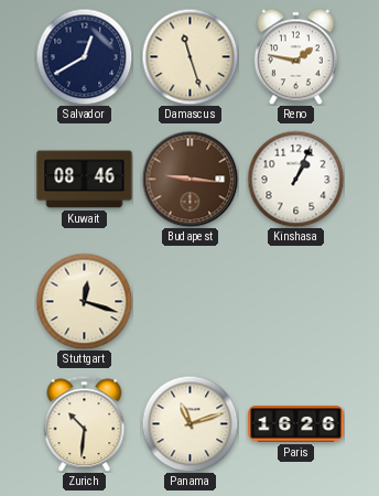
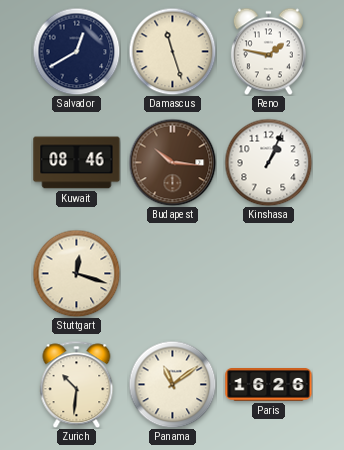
Budapest: 9:16 -> 10:16
Panama: 11:12 -> 11:09
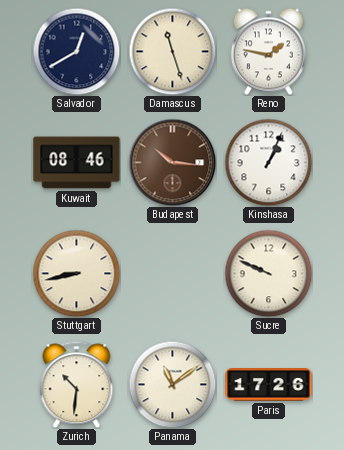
Stuttgart: 12:18 -> 8:43
Sucre: none -> 9:49
Paris: 16:26 -> 17:26
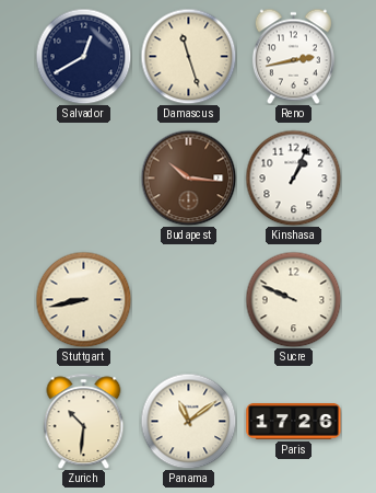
Reno: 1:47 -> 2:43
Kuwait: 08:46 -> none
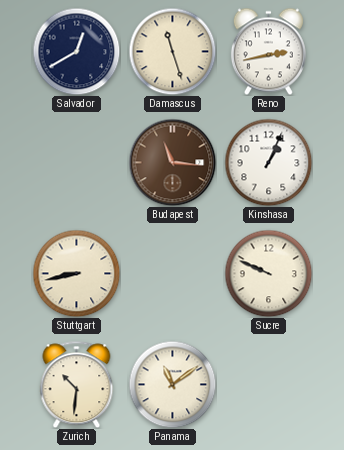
Budapest: 10:16 -> 11:16
Paris: 17:26 -> none
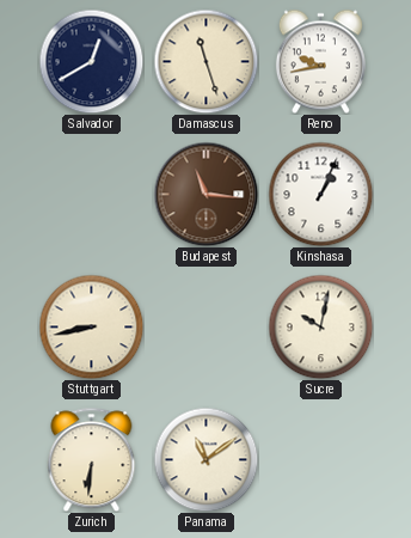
Reno: 2:43 -> 9:43
Sucre: 9:49 -> 10:02
Zurich: 10:31 -> 6:31
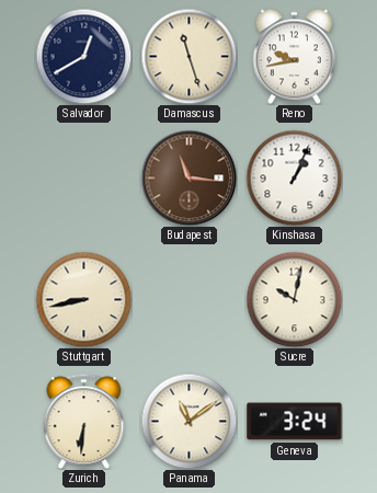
Geneva: none -> 3:24
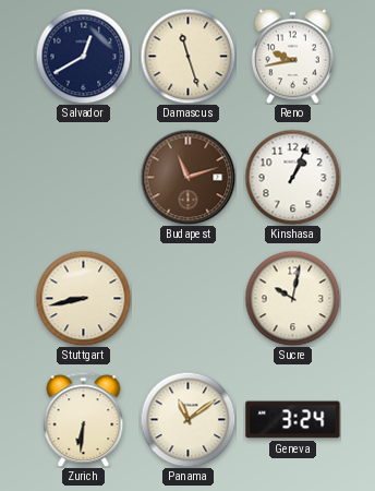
Budapest: 11:16 -> 11:12
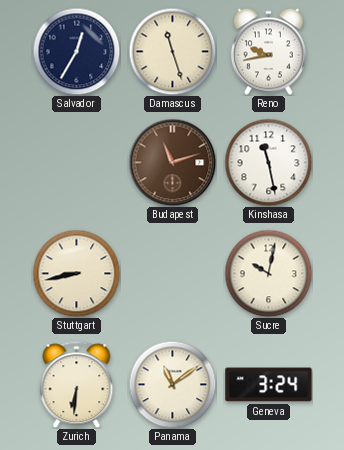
Salvador: 12:40 -> 12:35
Kinshasa: 1:04 -> 11:28
